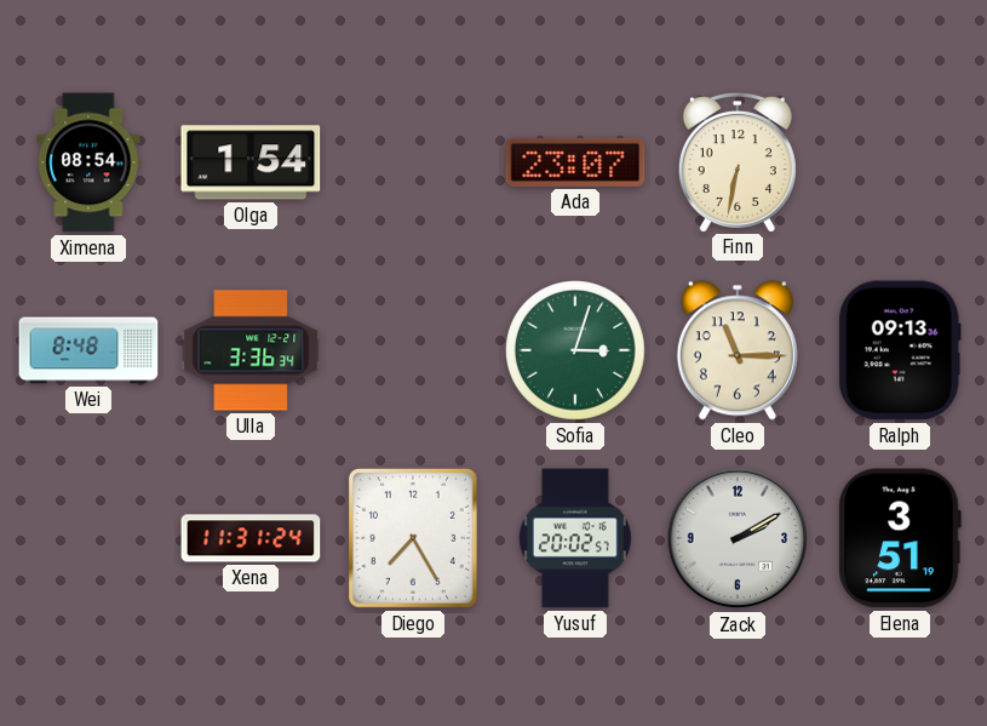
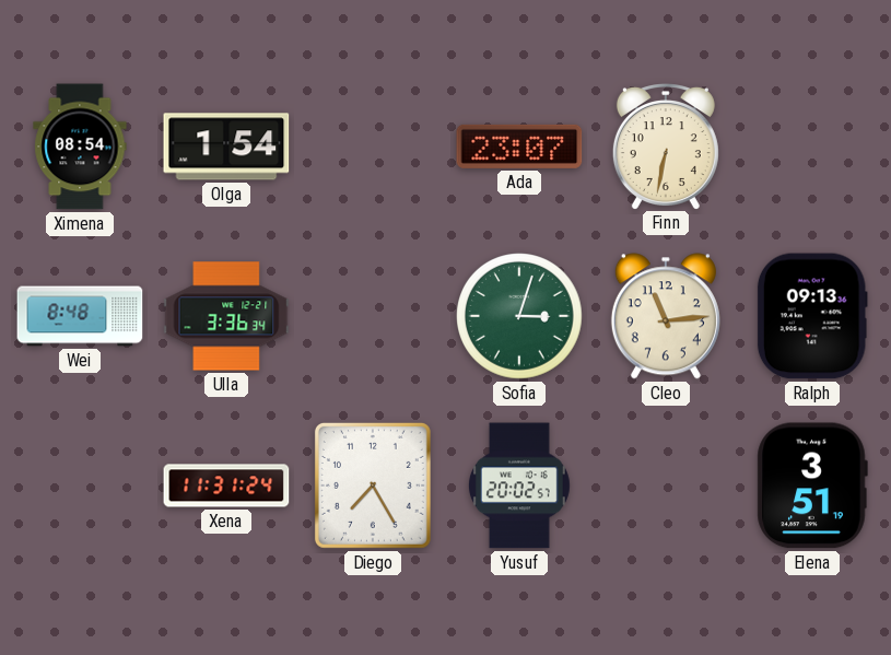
Cleo: 11:15 -> 11:14
Zack: 2:10 -> none
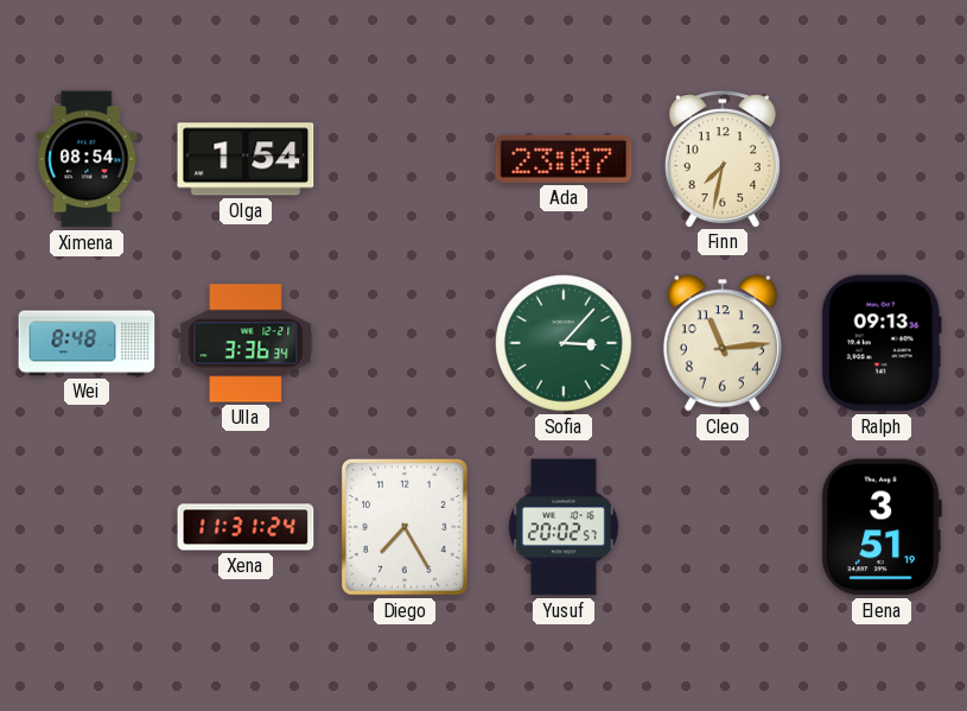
Finn: 6:32 -> 7:32
Sofia: 3:03 -> 3:07
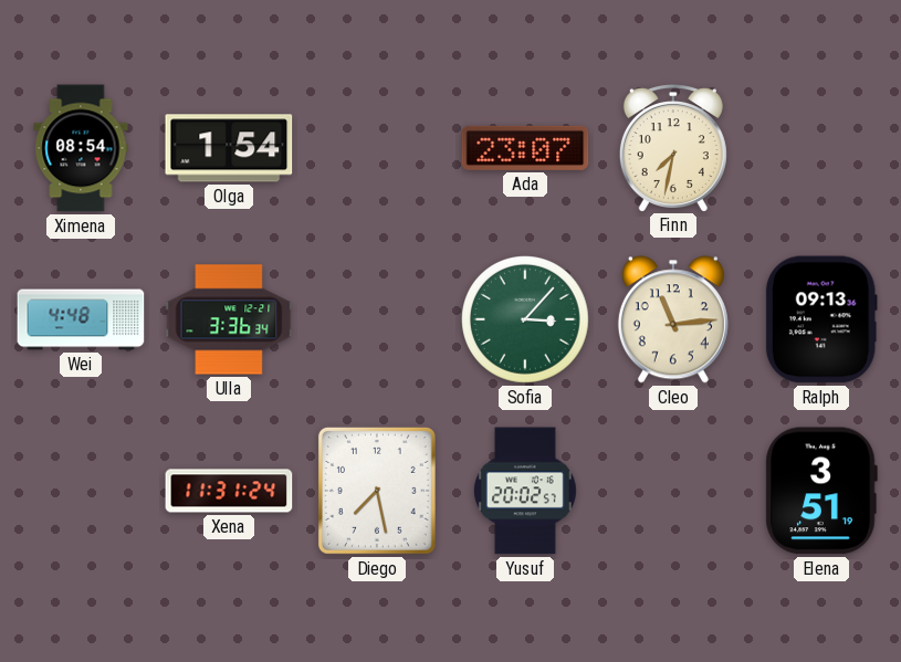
Wei: 8:48 -> 4:48
Diego: 7:25 -> 7:28
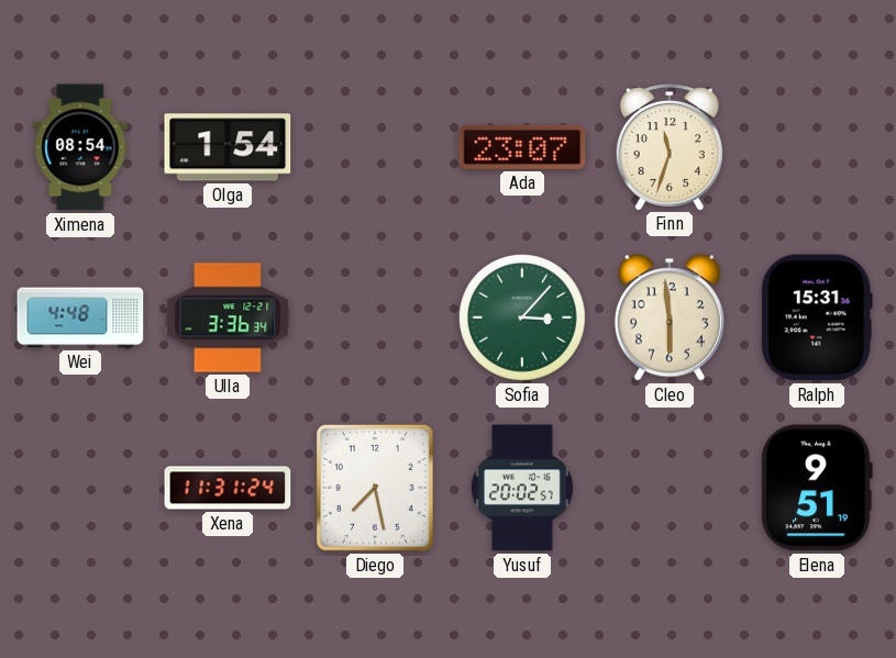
Finn: 7:32 -> 11:33
Cleo: 11:14 -> 5:59
Ralph: 09:13 -> 15:31
Elena: 3:51 -> 9:51
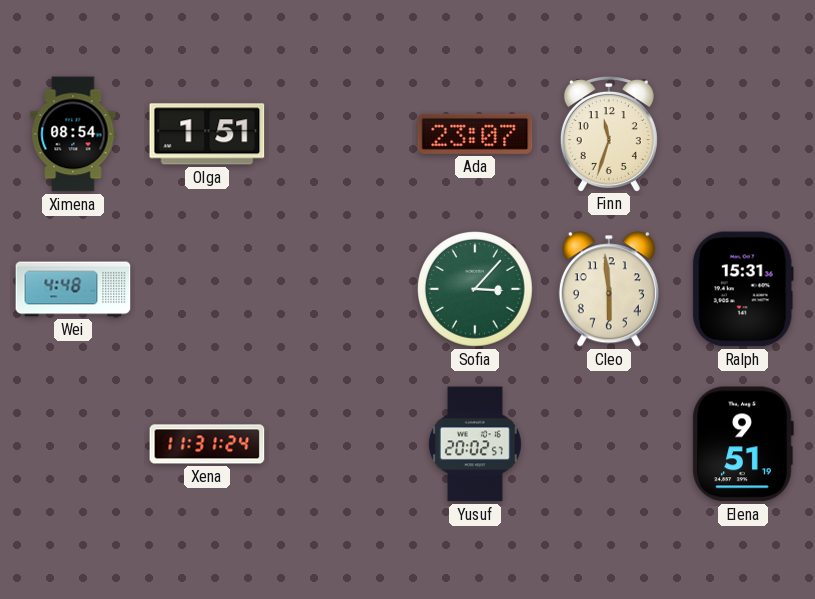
Olga: 1:54 -> 1:51
Ulla: 3:36 -> none
Diego: 7:28 -> none
